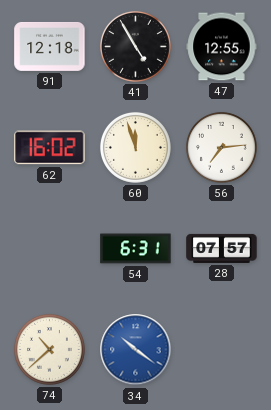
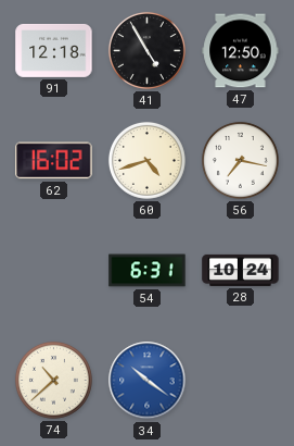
47: 12:55 -> 12:50
60: 11:57 -> 4:42
56: 7:14 -> 7:17
28: 07:57 -> 10:24
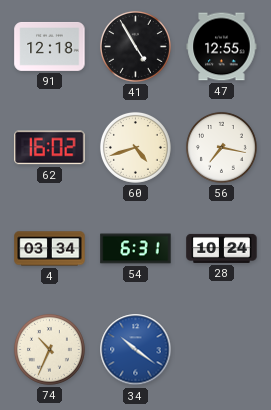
47: 12:50 -> 12:55
4: none -> 03:34
74: 10:38 -> 10:34
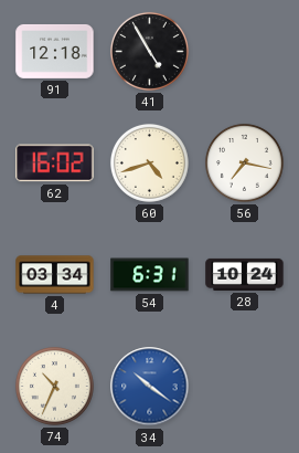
47: 12:55 -> none
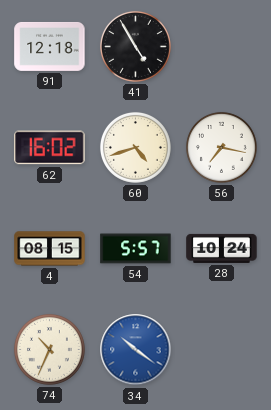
4: 03:34 -> 08:15
54: 6:31 -> 5:57
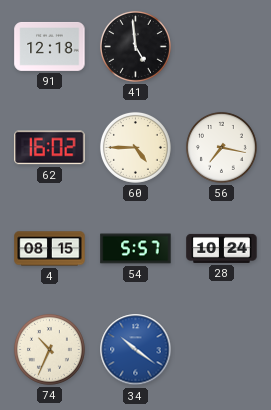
41: 4:55 -> 4:59
60: 4:42 -> 4:45
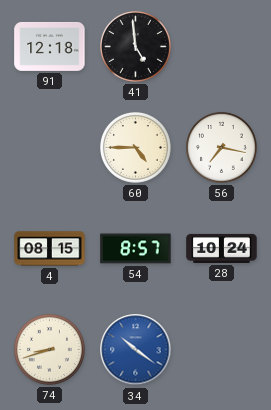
62: 16:02 -> none
54: 5:57 -> 8:57
74: 10:34 -> 8:42
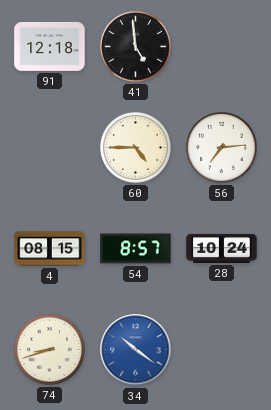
56: 7:17 -> 7:14
